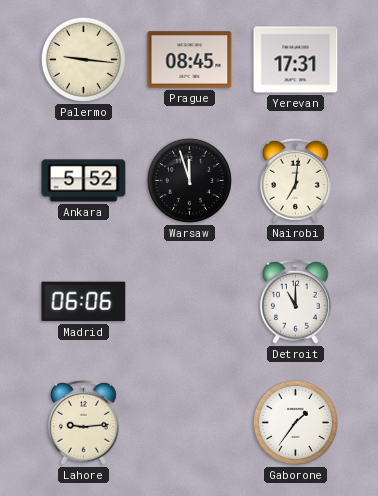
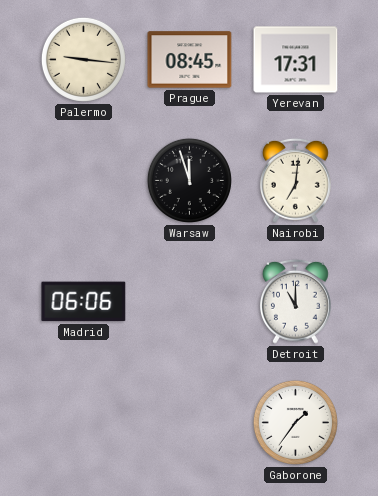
Ankara: 5:52 -> none
Lahore: 9:14 -> none
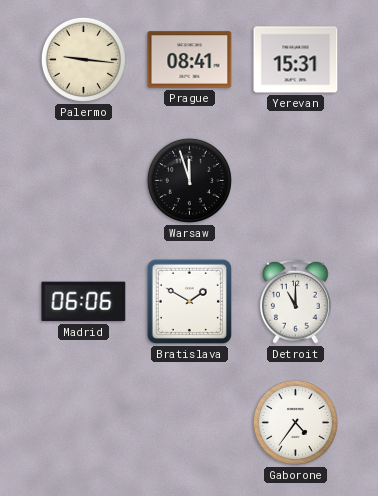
Prague: 08:45 -> 08:41
Yerevan: 17:31 -> 15:31
Nairobi: 7:01 -> none
Bratislava: none -> 1:50
Gaborone: 1:36 -> 4:36
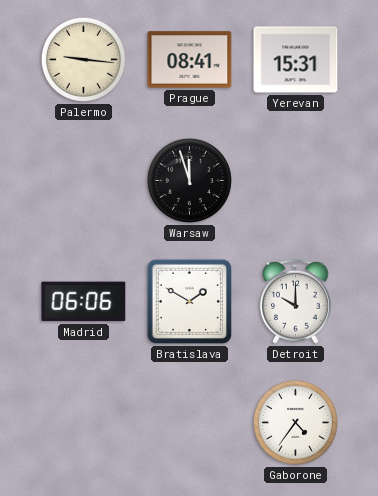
Detroit: 11:00 -> 10:00
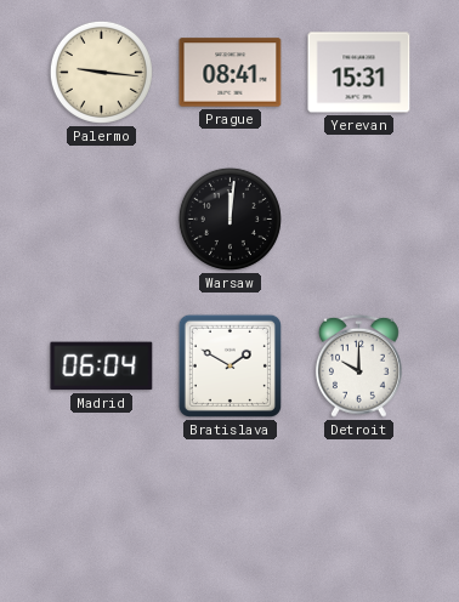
Warsaw: 11:57 -> 12:01
Madrid: 06:06 -> 06:04
Gaborone: 4:36 -> none
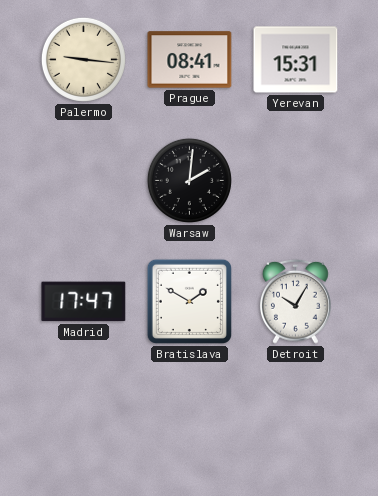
Warsaw: 12:01 -> 2:01
Madrid: 06:04 -> 17:47
Detroit: 10:00 -> 10:05
